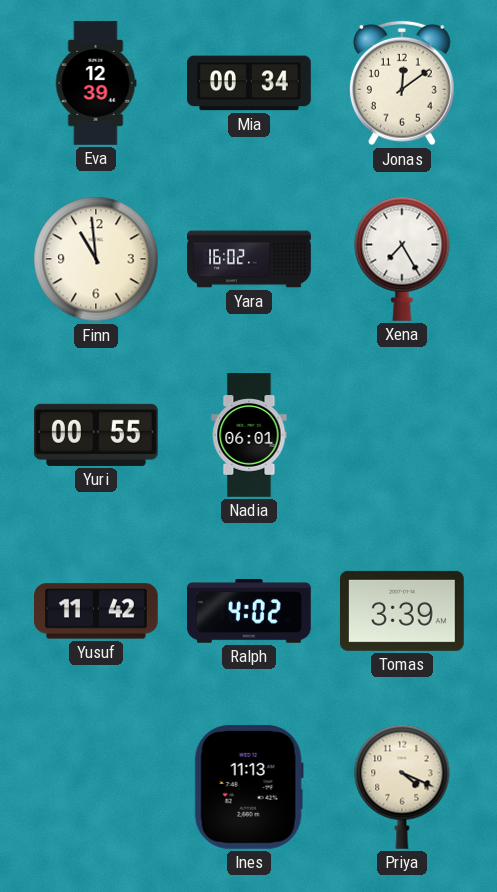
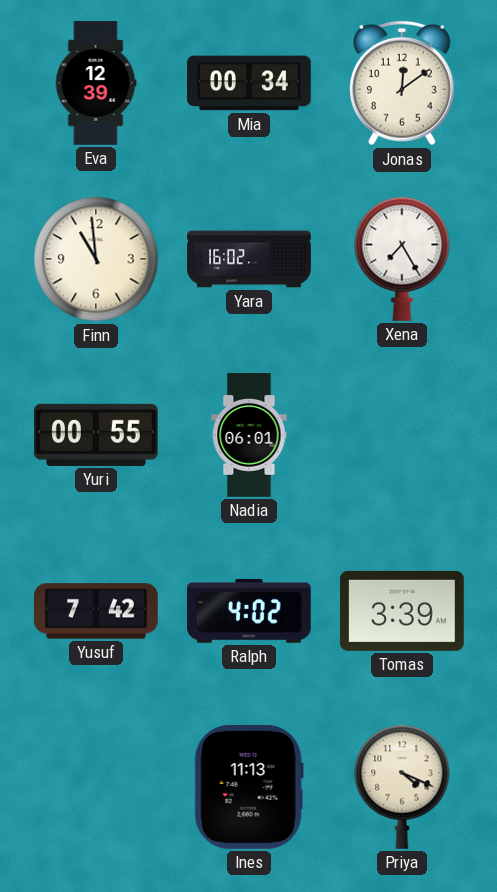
Yusuf: 11:42 -> 7:42
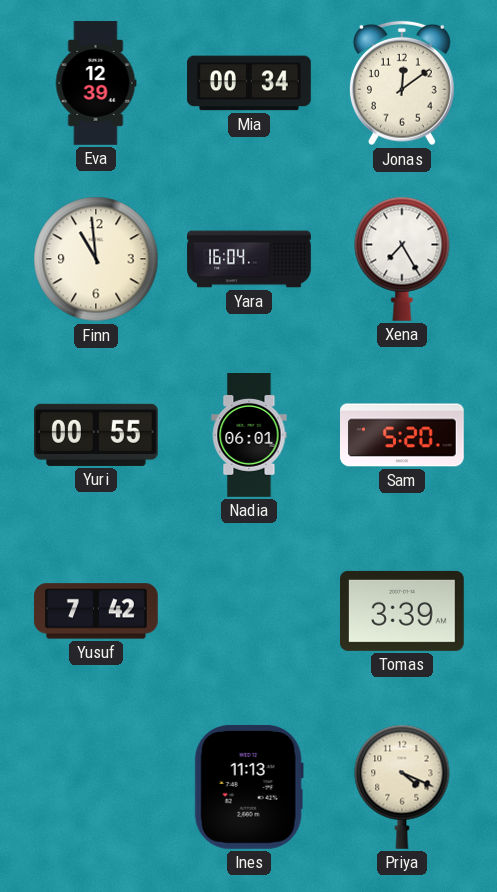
Yara: 16:02 -> 16:04
Sam: none -> 5:20
Ralph: 4:02 -> none
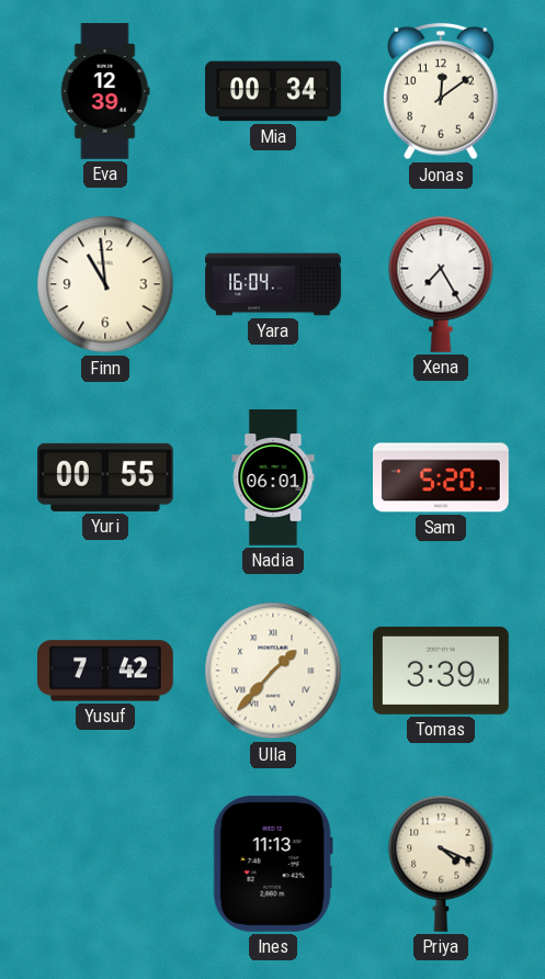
Ulla: none -> 1:37
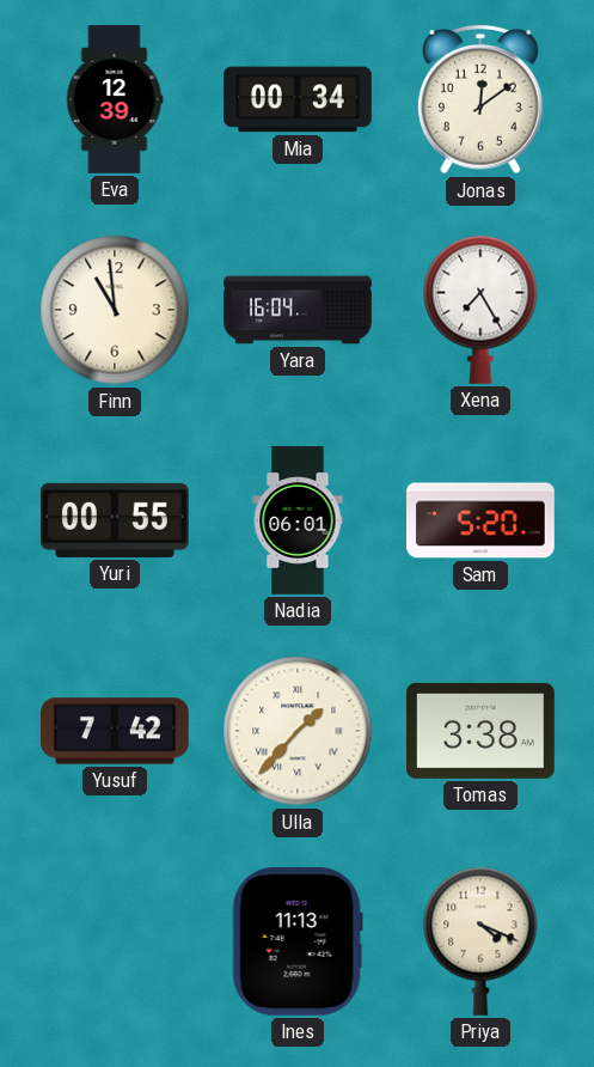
Tomas: 3:39 -> 3:38
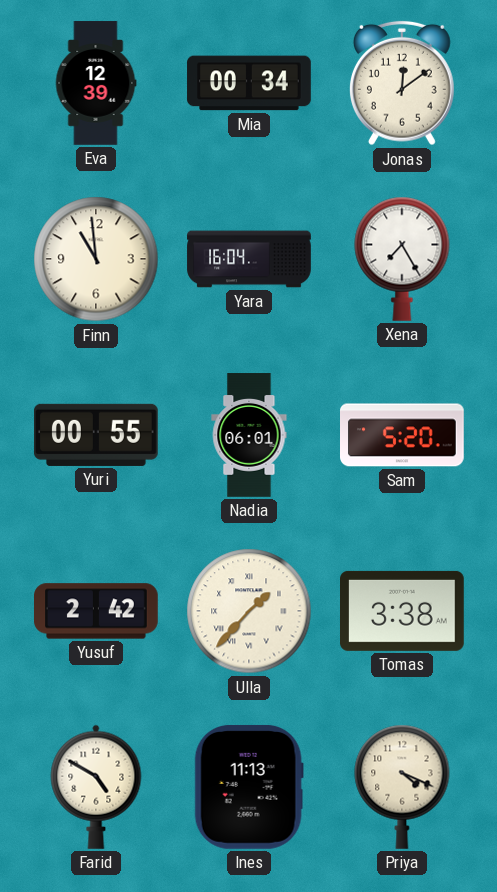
Yusuf: 7:42 -> 2:42
Farid: none -> 4:50
